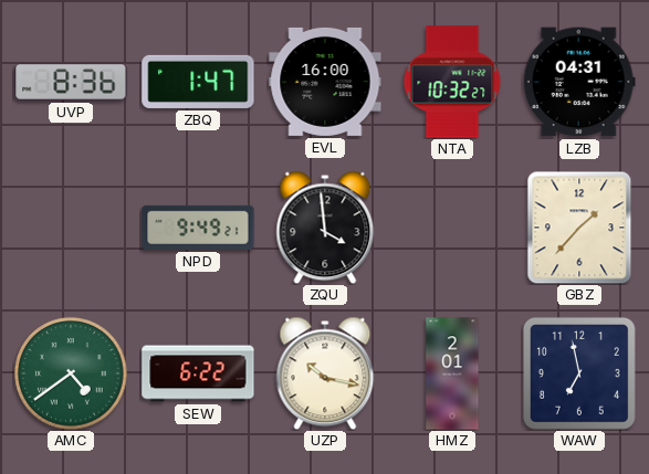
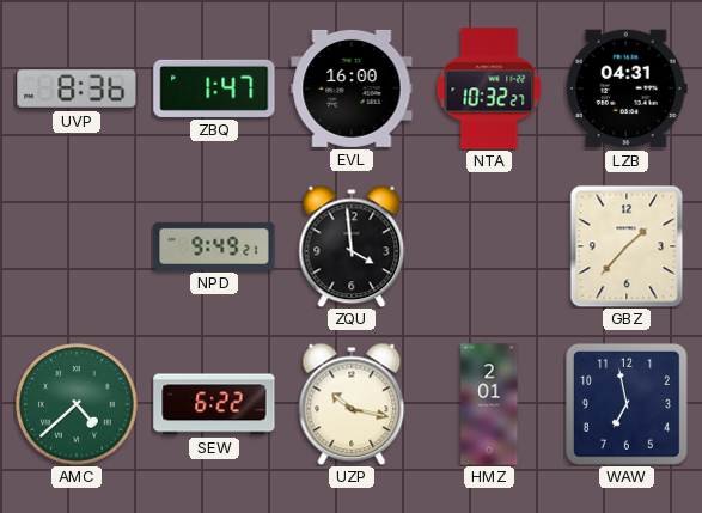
AMC: 4:39 -> 4:38
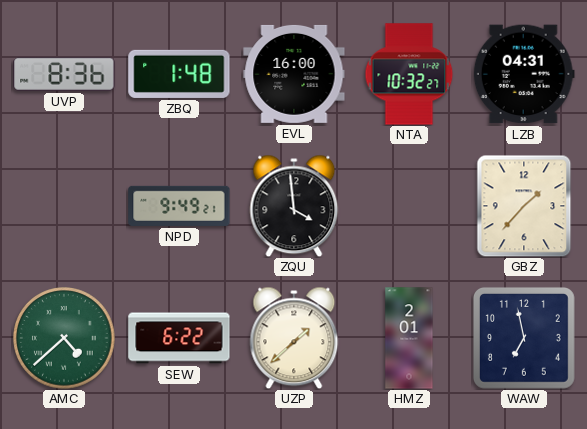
ZBQ: 1:47 -> 1:48
UZP: 10:17 -> 1:38
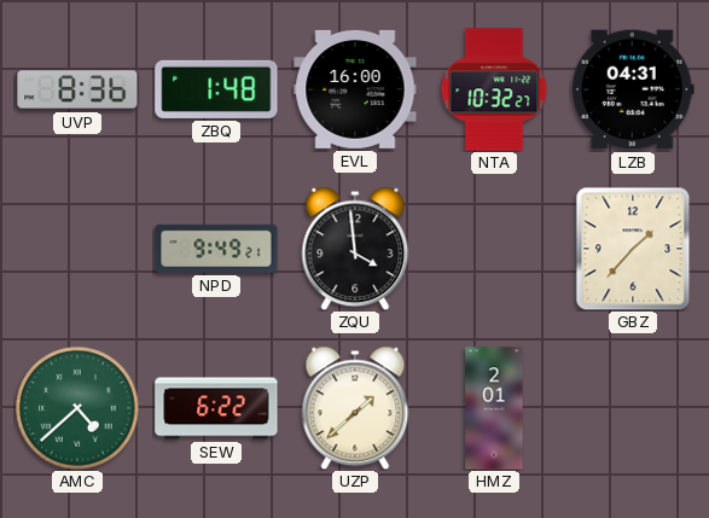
WAW: 6:58 -> none
